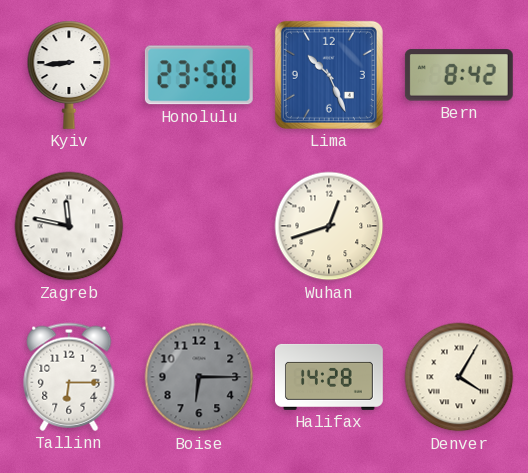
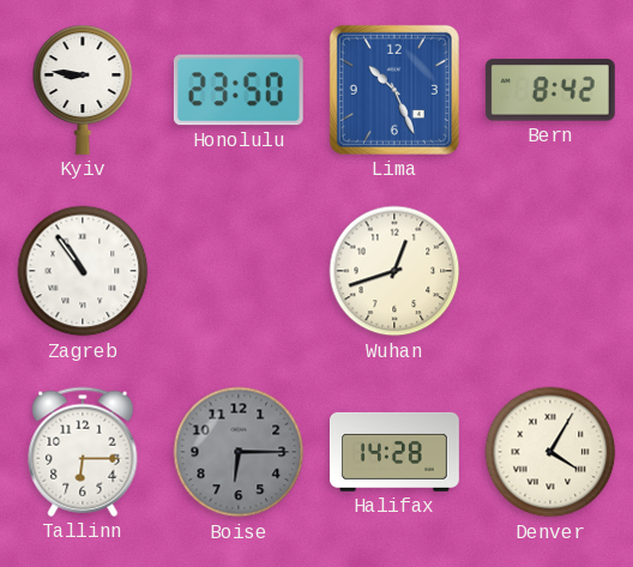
Kyiv: 8:44 -> 8:46
Zagreb: 11:47 -> 10:54
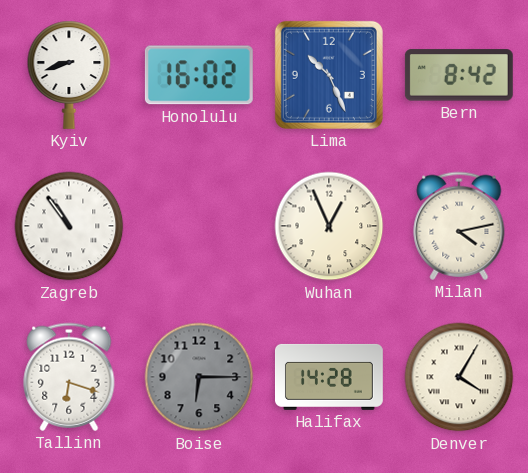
Kyiv: 8:46 -> 8:42
Honolulu: 23:50 -> 16:02
Wuhan: 12:42 -> 12:56
Milan: none -> 4:13
Tallinn: 6:15 -> 6:18
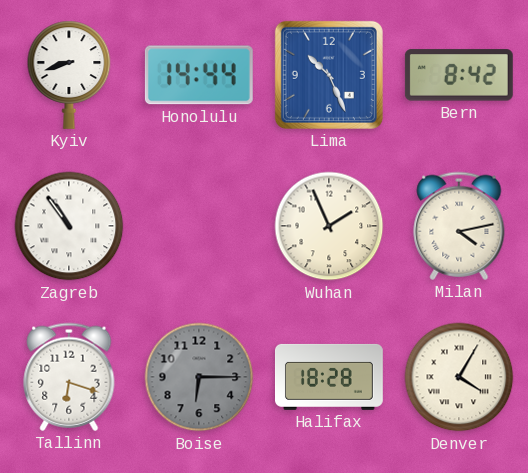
Honolulu: 16:02 -> 14:44
Wuhan: 12:56 -> 1:56
Halifax: 14:28 -> 18:28
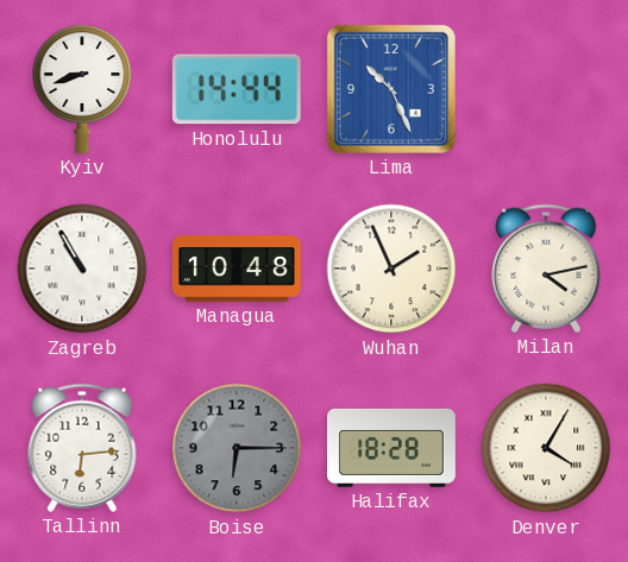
Bern: 8:42 -> none
Zagreb: 10:54 -> 10:55
Managua: none -> 10:48
Tallinn: 6:18 -> 6:14
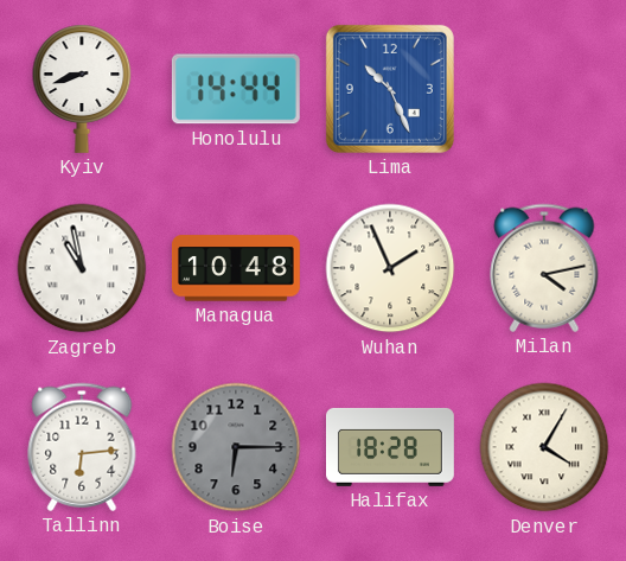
Zagreb: 10:55 -> 10:58
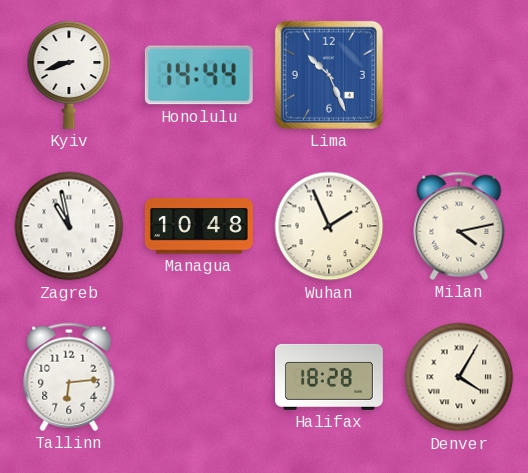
Boise: 6:15 -> none
